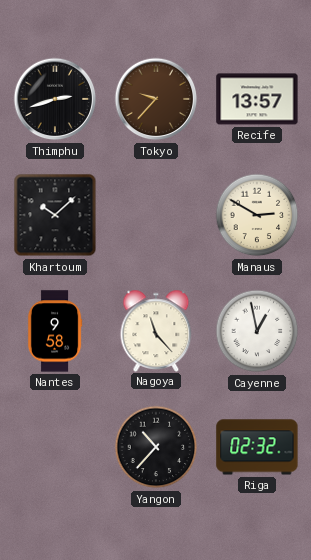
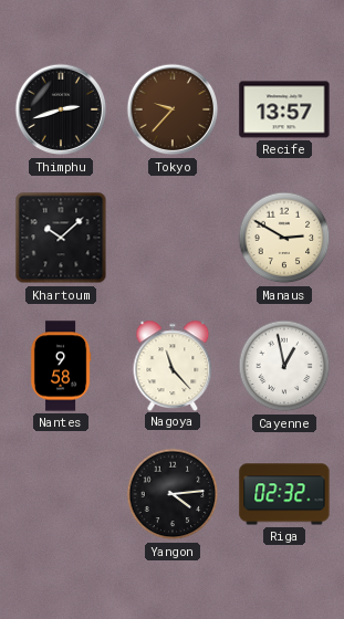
Yangon: 10:37 -> 4:14
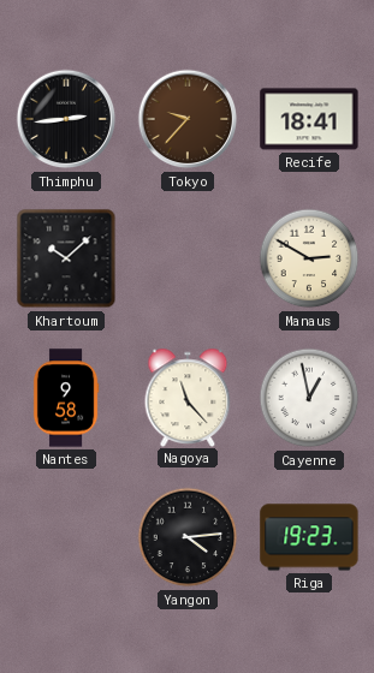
Thimphu: 2:42 -> 2:44
Recife: 13:57 -> 18:41
Riga: 02:32 -> 19:23
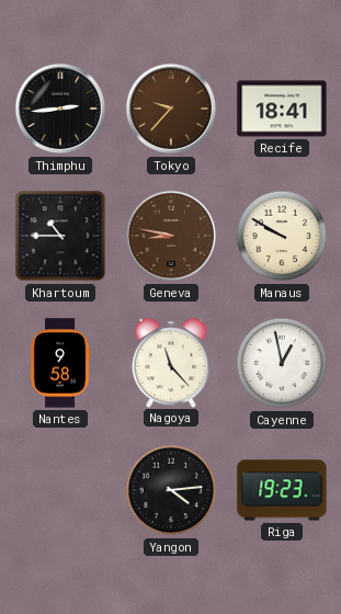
Khartoum: 10:08 -> 10:45
Geneva: none -> 8:47
Manaus: 2:50 -> 9:50
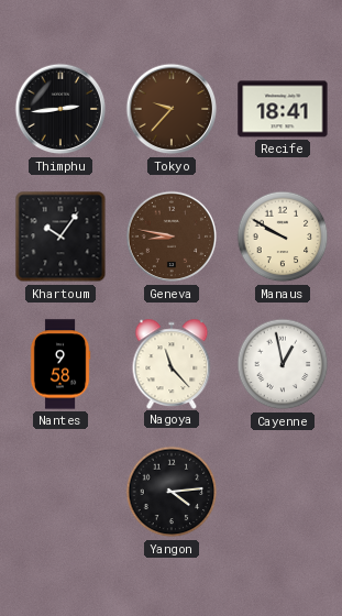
Khartoum: 10:45 -> 10:06
Riga: 19:23 -> none
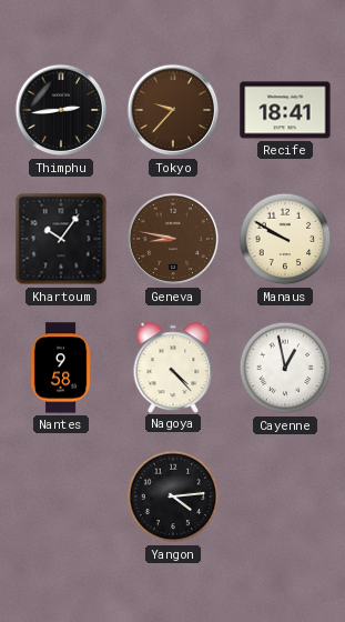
Nagoya: 11:23 -> 4:23
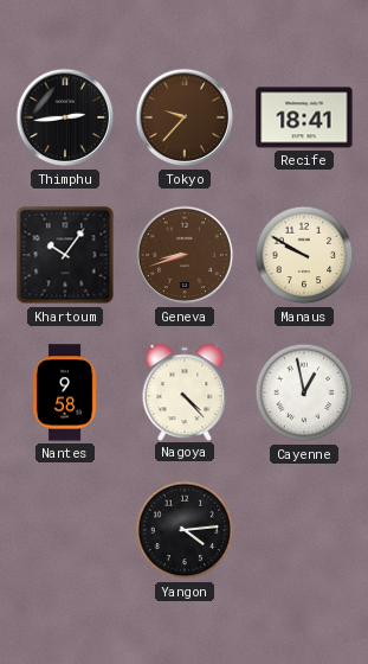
Geneva: 8:47 -> 8:42
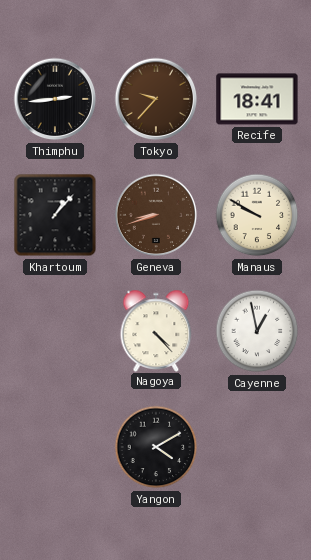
Khartoum: 10:06 -> 1:07
Nantes: 9:58 -> none
Yangon: 4:14 -> 4:10
